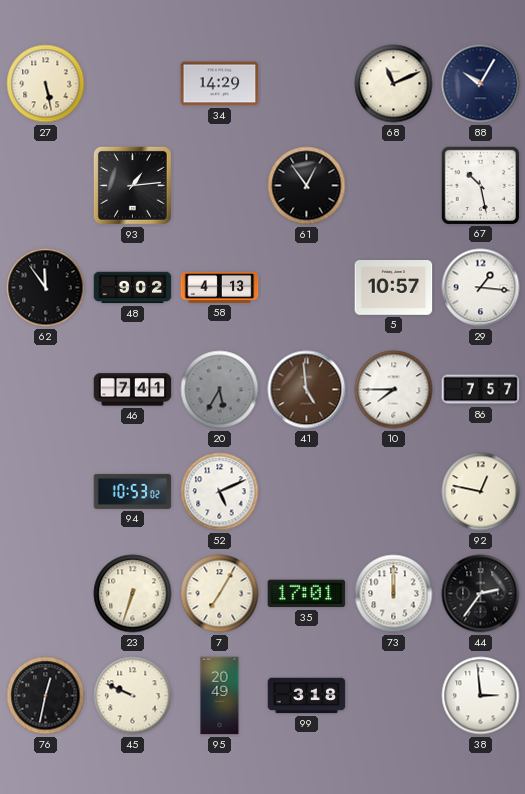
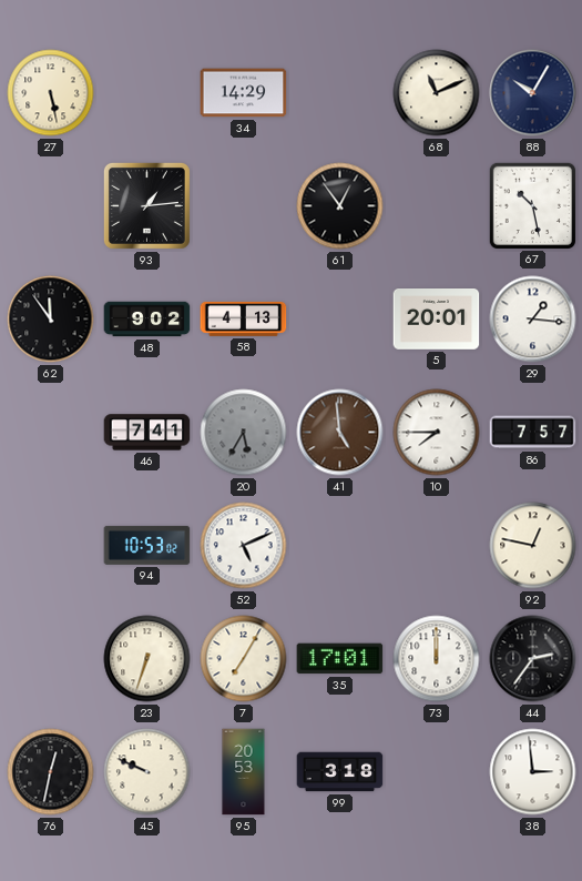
5: 10:57 -> 20:01
95: 20:49 -> 20:53
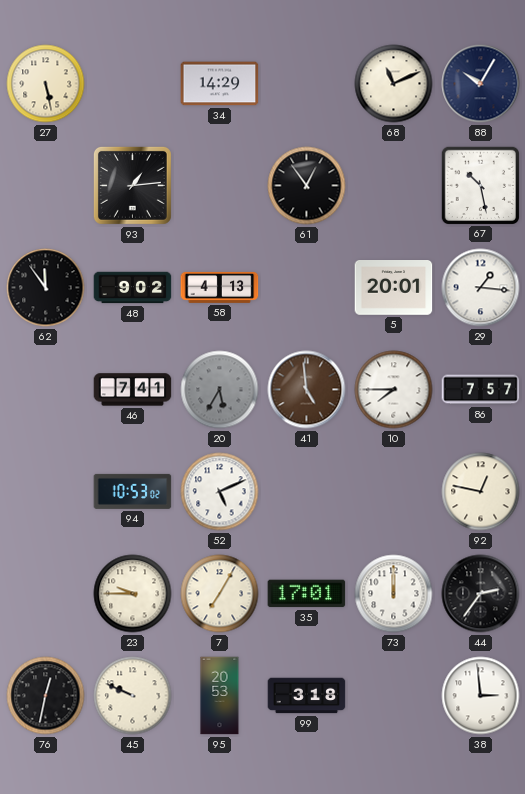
23: 6:33 -> 9:45
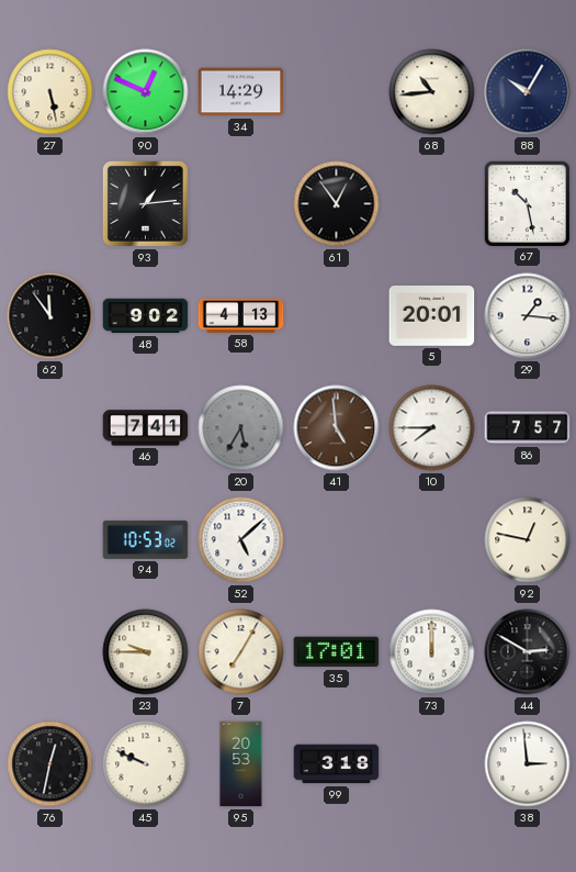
90: none -> 12:49
68: 11:11 -> 10:44
52: 5:11 -> 5:08
44: 2:36 -> 2:50
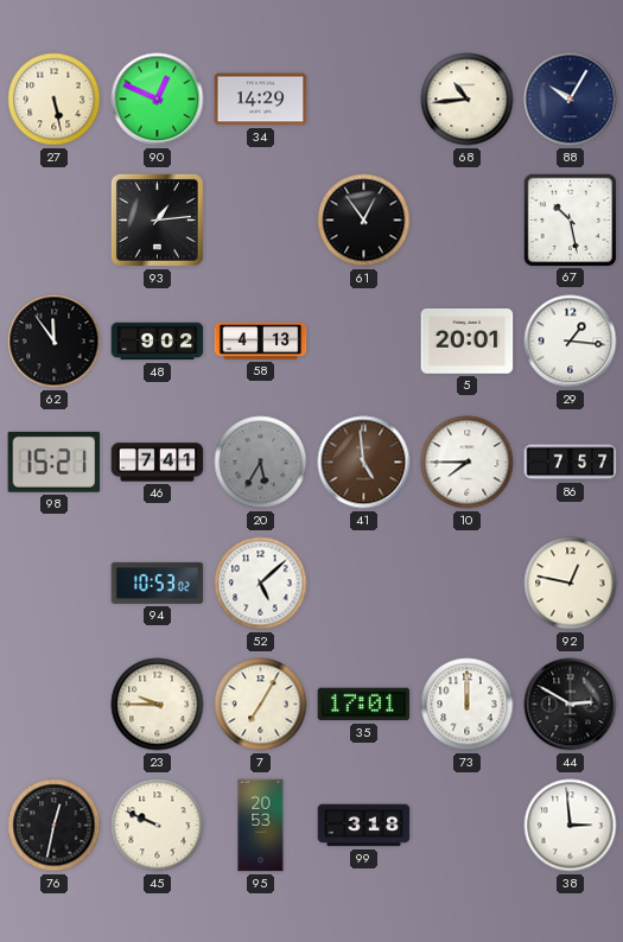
98: none -> 15:21
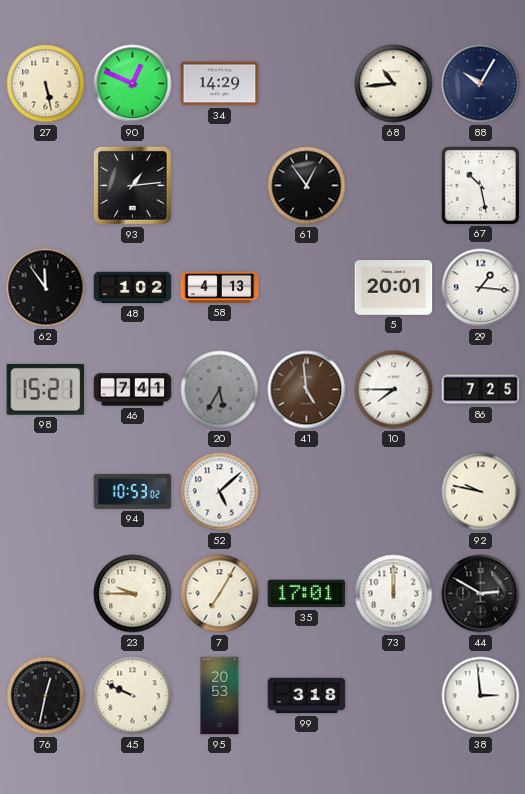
48: 9:02 -> 1:02
86: 7:57 -> 7:25
92: 12:47 -> 9:47
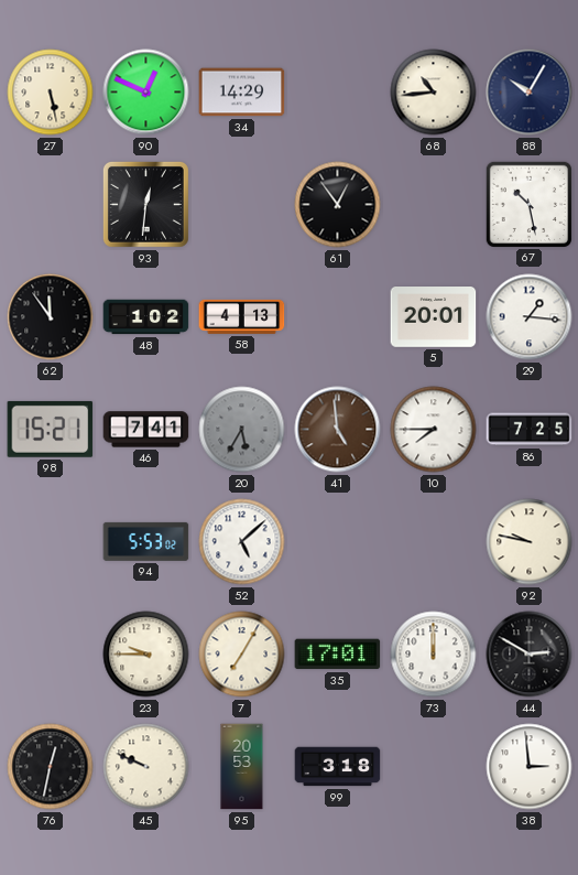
93: 1:14 -> 12:31
94: 10:53 -> 5:53
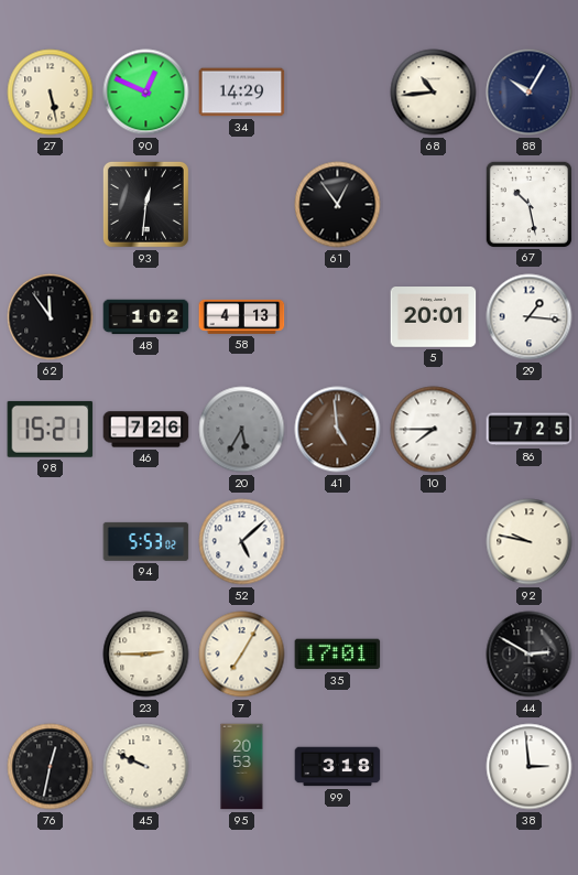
46: 7:41 -> 7:26
23: 9:45 -> 2:45
73: 12:00 -> none
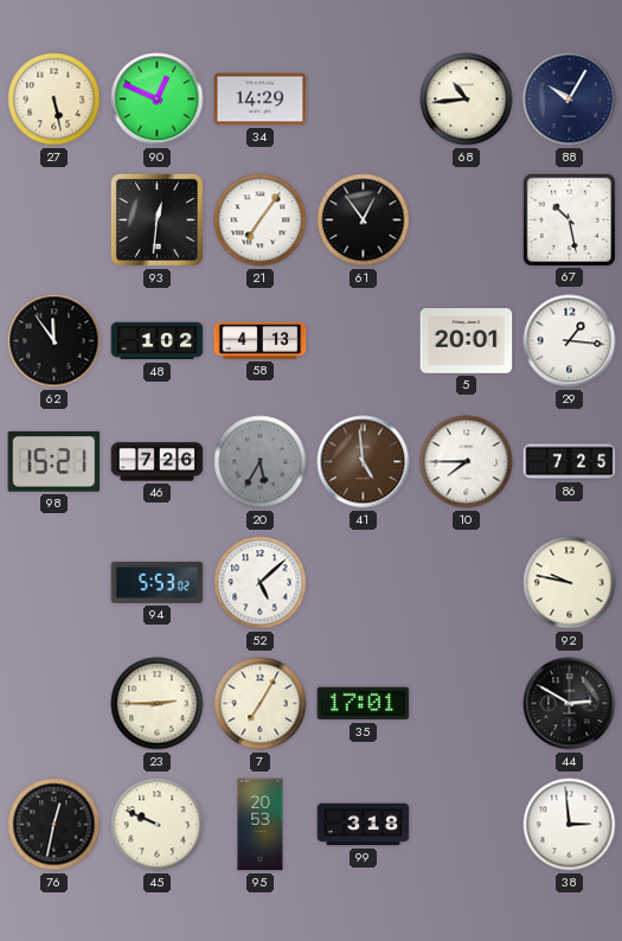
21: none -> 7:06
